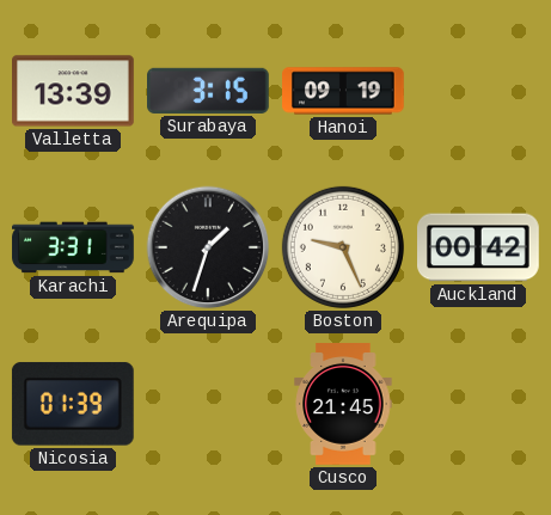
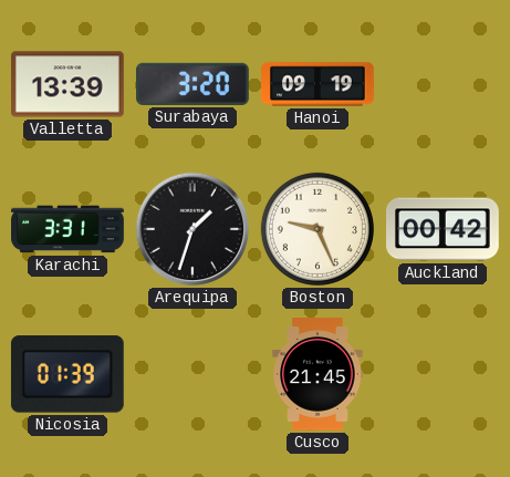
Surabaya: 3:15 -> 3:20
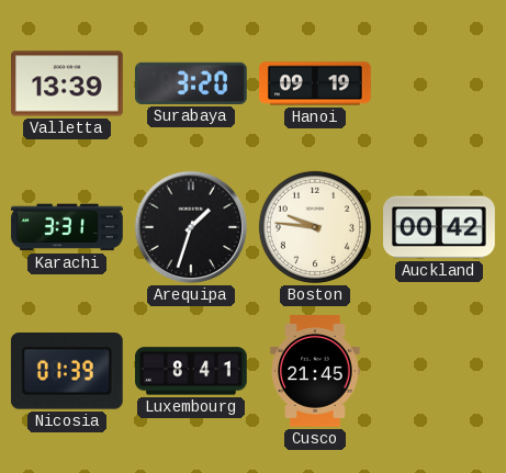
Boston: 9:26 -> 9:46
Luxembourg: none -> 8:41
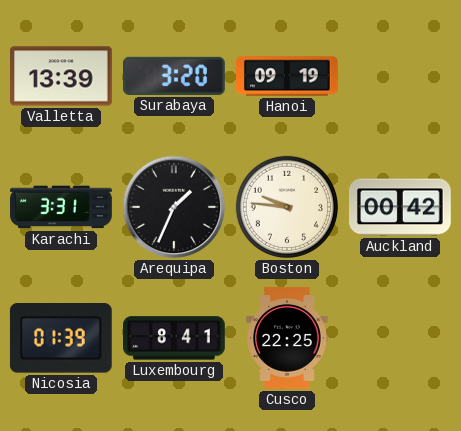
Arequipa: 1:33 -> 1:34
Cusco: 21:45 -> 22:25
